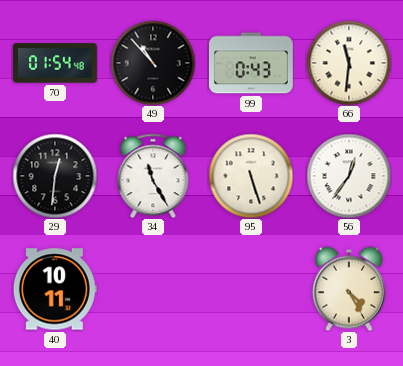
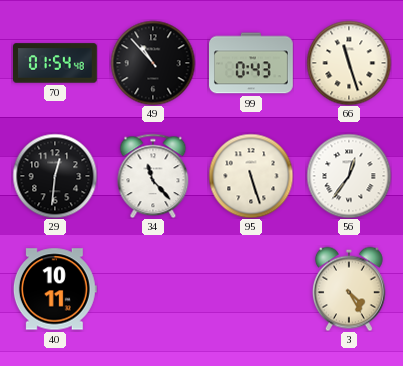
66: 11:31 -> 11:27
34: 11:25 -> 11:23
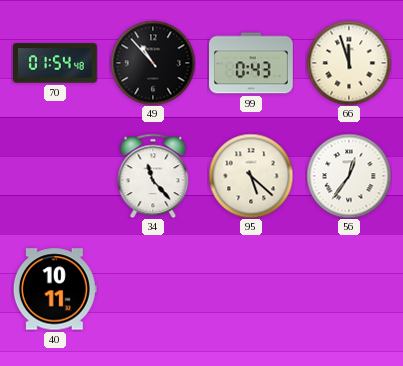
66: 11:27 -> 11:57
29: 12:31 -> none
95: 5:27 -> 5:22
3: 4:25 -> none
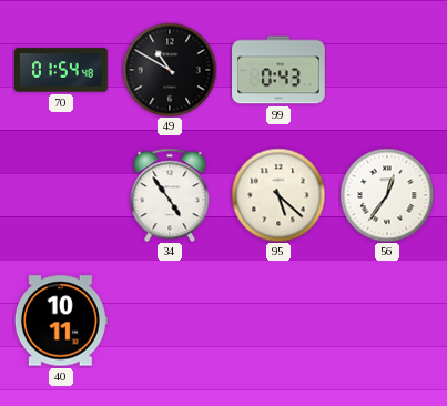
49: 10:53 -> 10:50
66: 11:57 -> none
34: 11:23 -> 4:54
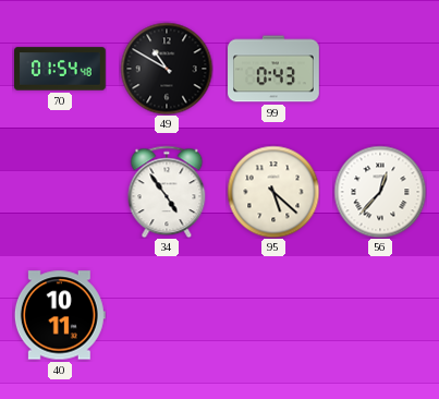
56: 12:36 -> 12:37
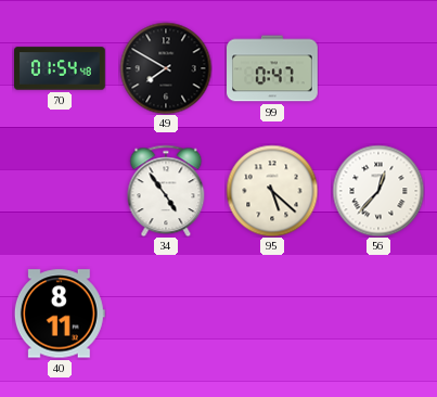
49: 10:50 -> 7:50
99: 0:43 -> 0:47
40: 10:11 -> 8:11
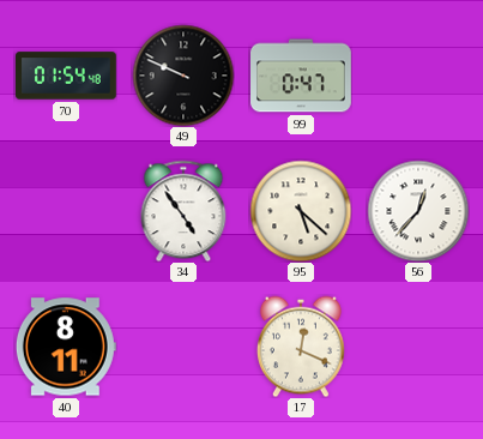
49: 7:50 -> 9:49
17: none -> 12:19
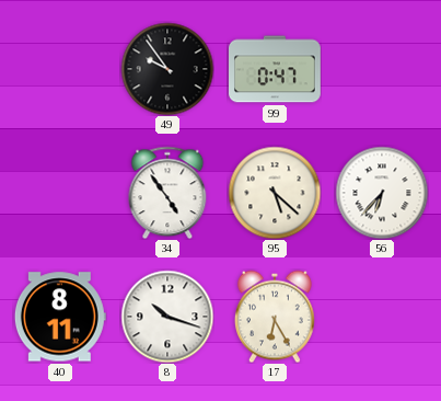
70: 01:54 -> none
49: 9:49 -> 9:54
56: 12:37 -> 6:37
8: none -> 10:18
17: 12:19 -> 6:25
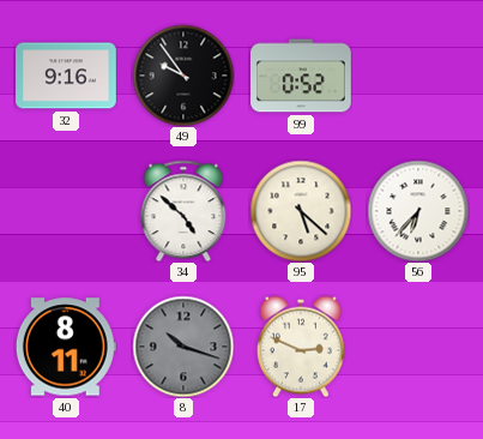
32: none -> 9:16
99: 0:47 -> 0:52
34: 4:54 -> 4:52
8 dial: white -> grey
17: 6:25 -> 2:49
